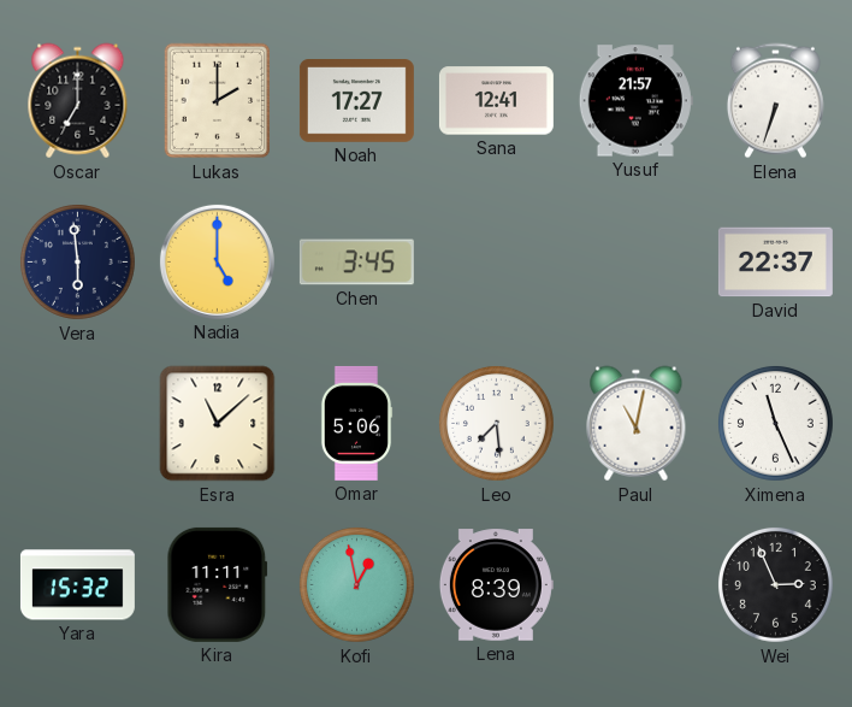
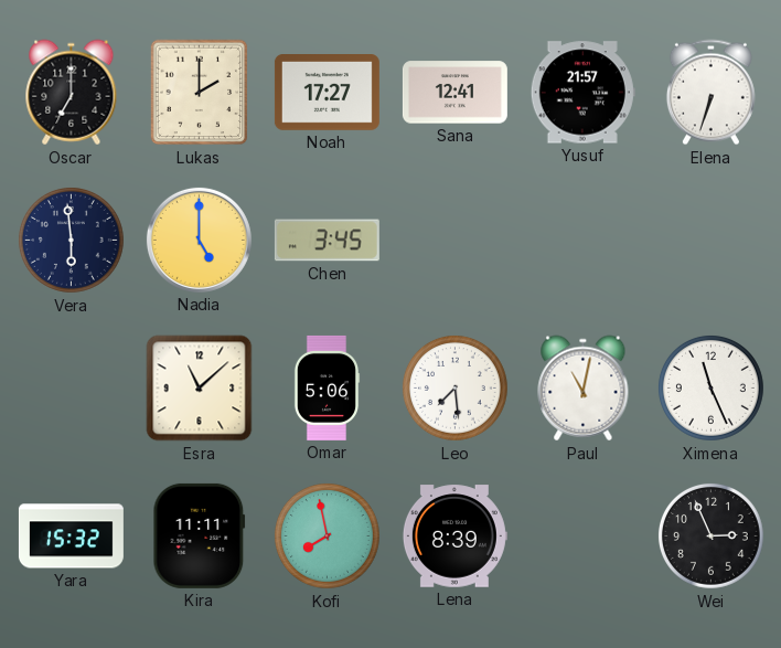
David: 22:37 -> none
Kofi: 12:58 -> 7:58
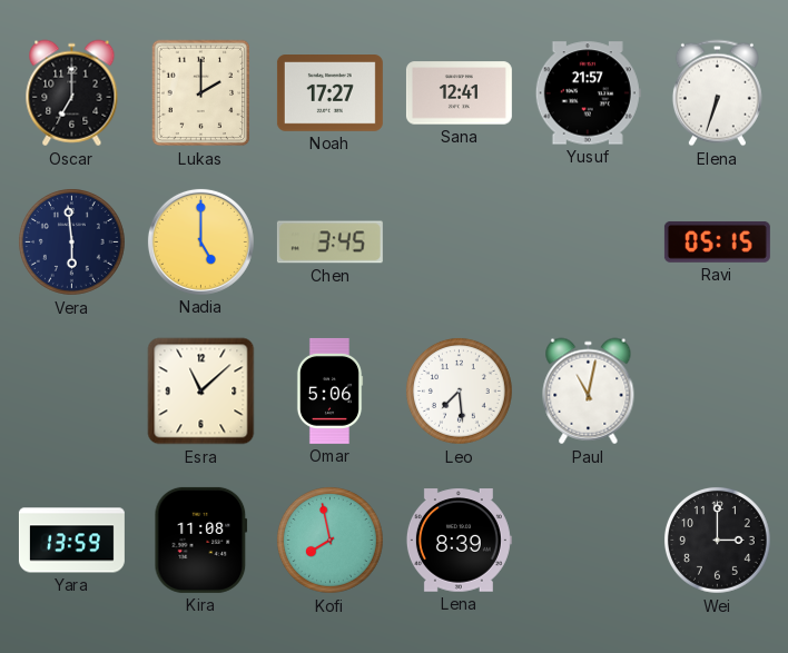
Ravi: none -> 05:15
Ximena: 11:26 -> none
Yara: 15:32 -> 13:59
Kira: 11:11 -> 11:08
Wei: 2:56 -> 3:00
